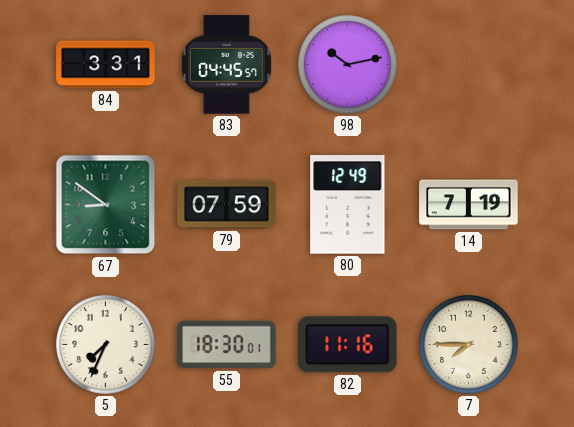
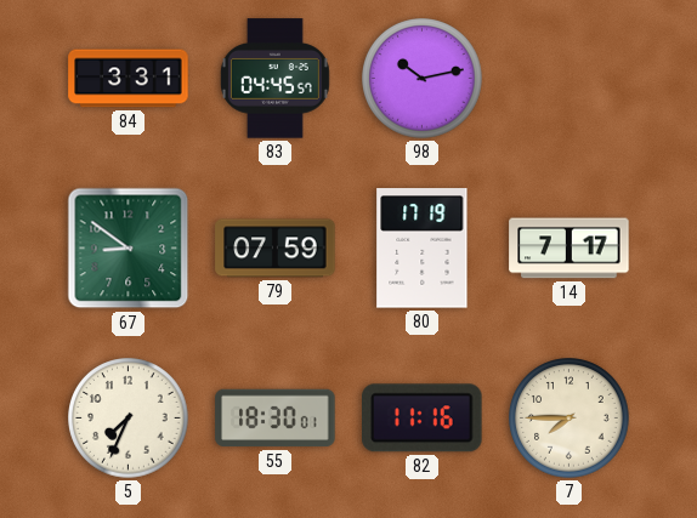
80: 12:49 -> 17:19
14: 7:19 -> 7:17
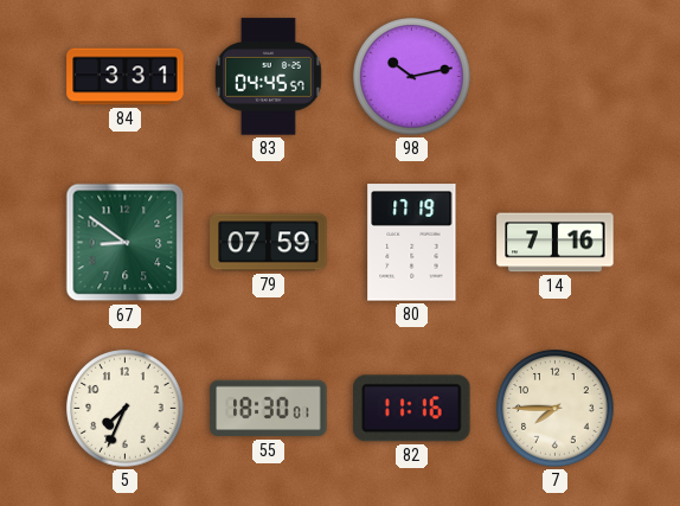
14: 7:17 -> 7:16
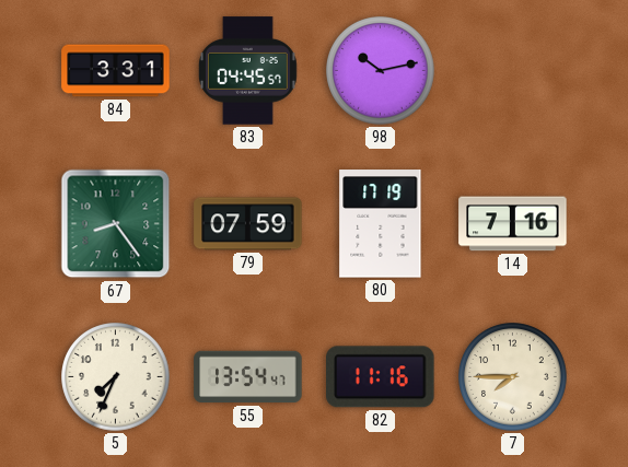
67: 8:51 -> 8:24
55: 18:30 -> 13:54
